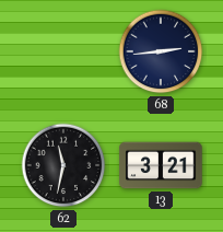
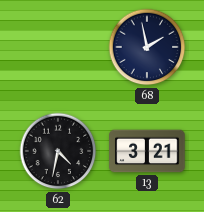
68: 2:44 -> 1:58
62: 11:32 -> 4:32
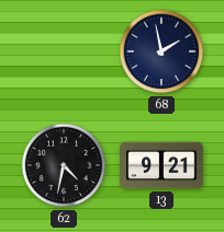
13: 3:21 -> 9:21
